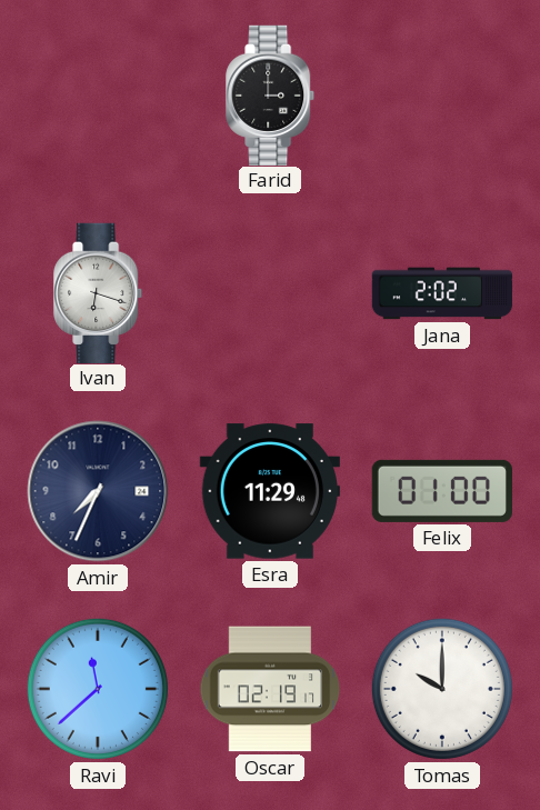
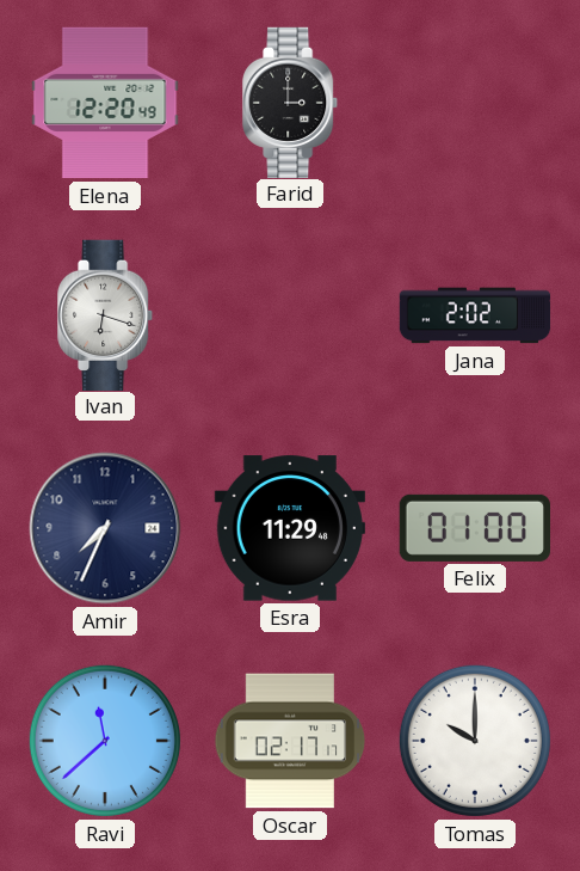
Elena: none -> 12:20
Oscar: 02:19 -> 02:17
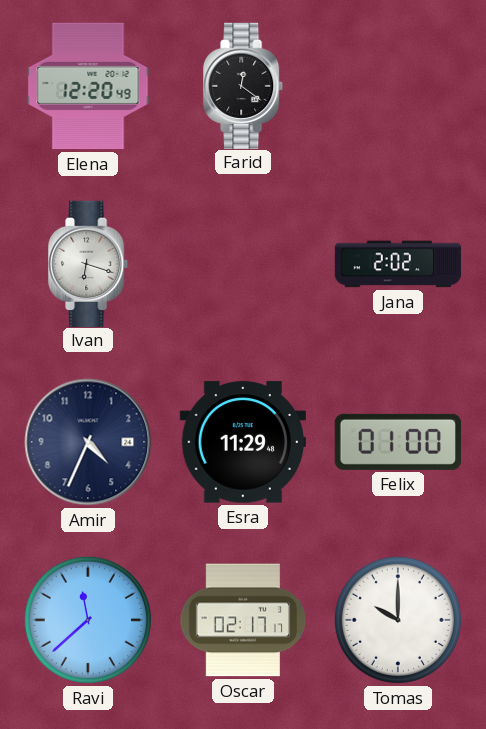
Farid: 3:00 -> 12:21
Amir: 7:34 -> 4:34
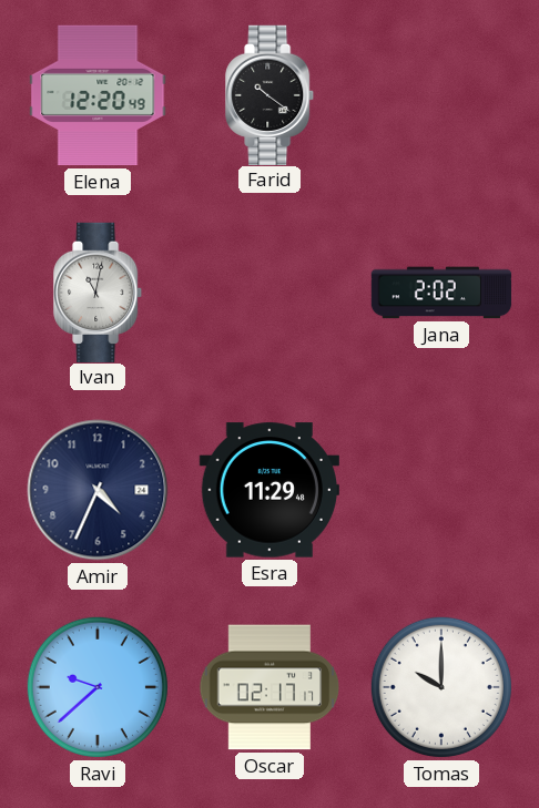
Farid: 12:21 -> 10:21
Ivan: 6:18 -> 11:02
Felix: 01:00 -> none
Ravi: 11:38 -> 9:38
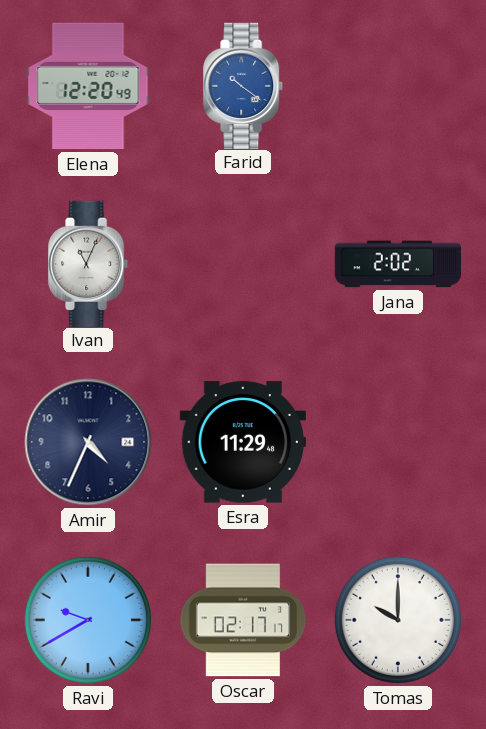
Farid dial: black -> blue
Ivan: 11:02 -> 11:04
Ravi: 9:38 -> 9:40
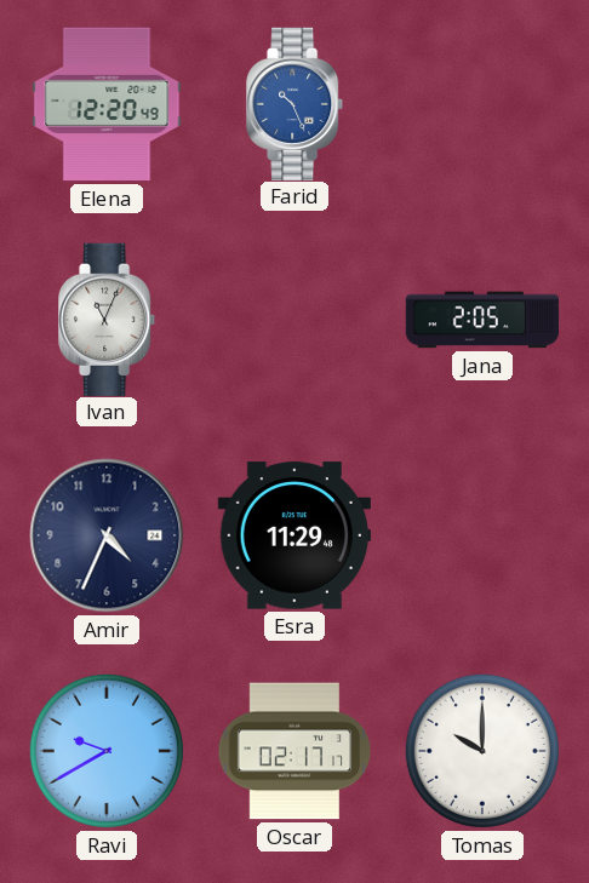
Farid: 10:21 -> 10:26
Jana: 2:02 -> 2:05
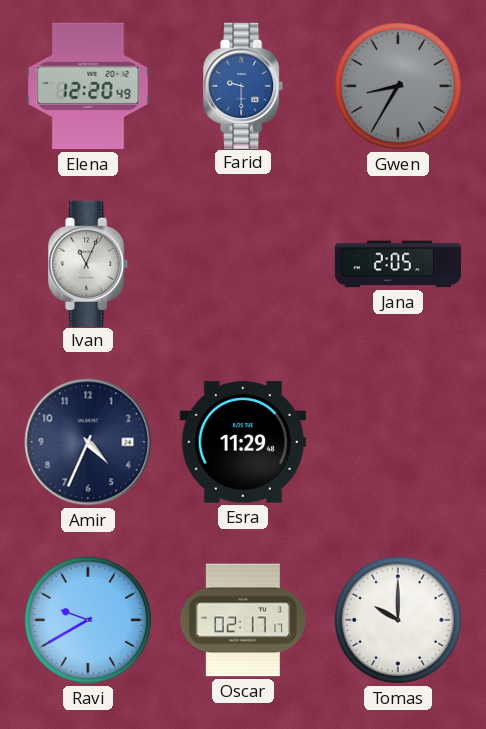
Farid: 10:26 -> 9:30
Gwen: none -> 8:35
